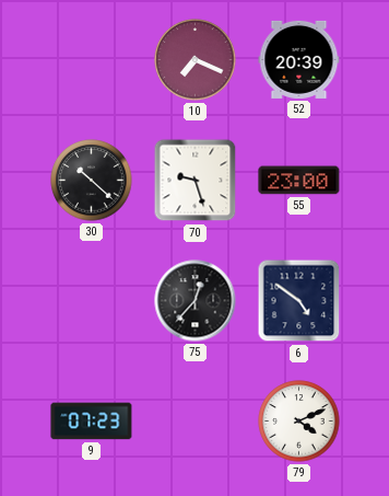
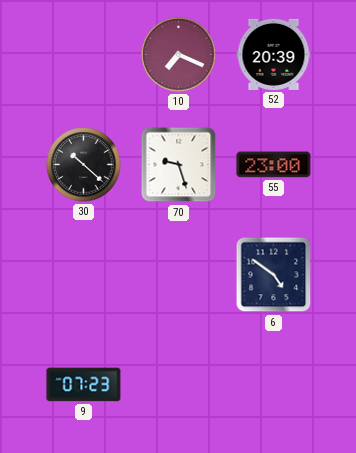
75: 12:37 -> none
79: 4:11 -> none
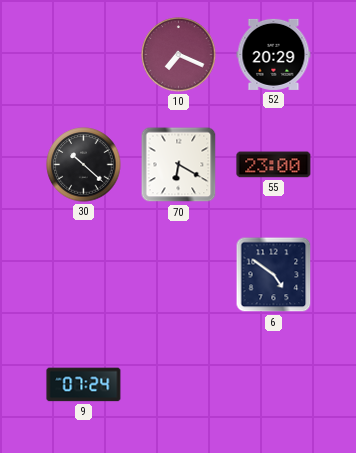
52: 20:39 -> 20:29
70: 9:27 -> 6:20
9: 07:23 -> 07:24
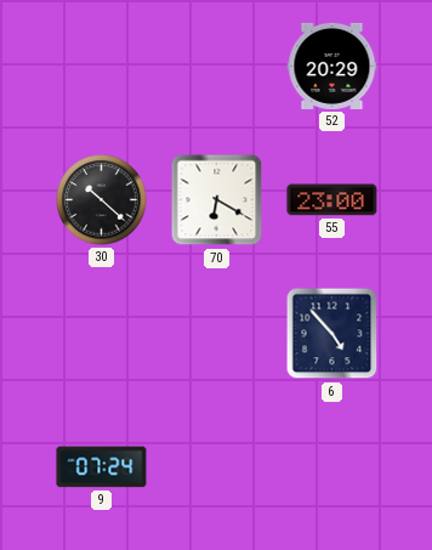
10: 7:19 -> none
6: 4:51 -> 4:53
